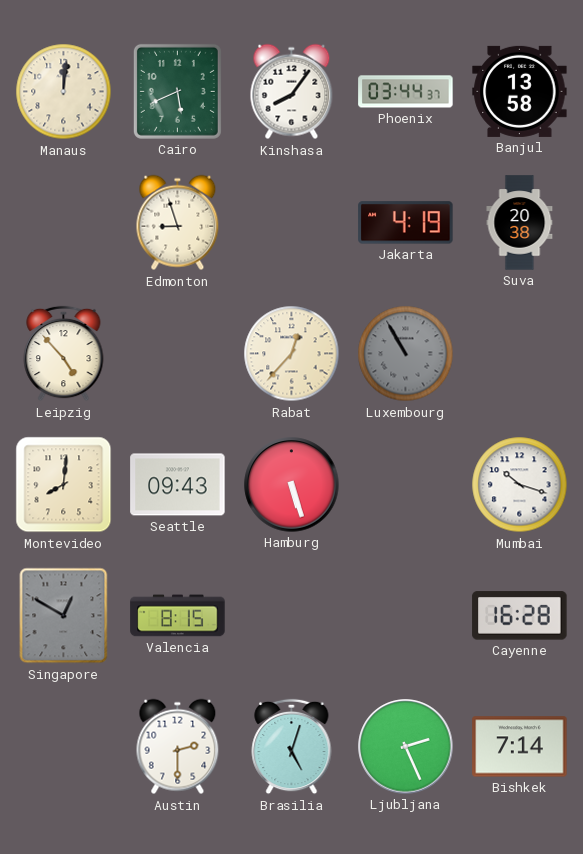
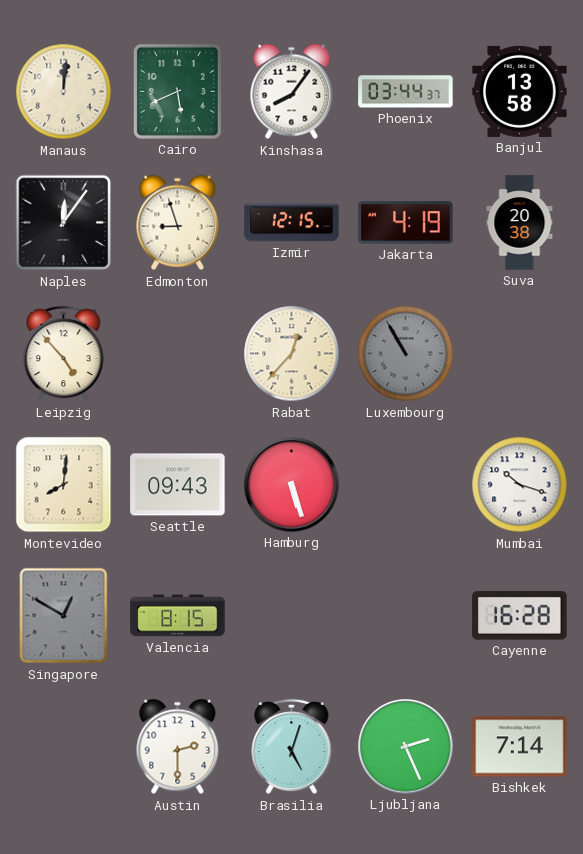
Naples: none -> 12:06
Izmir: none -> 12:15
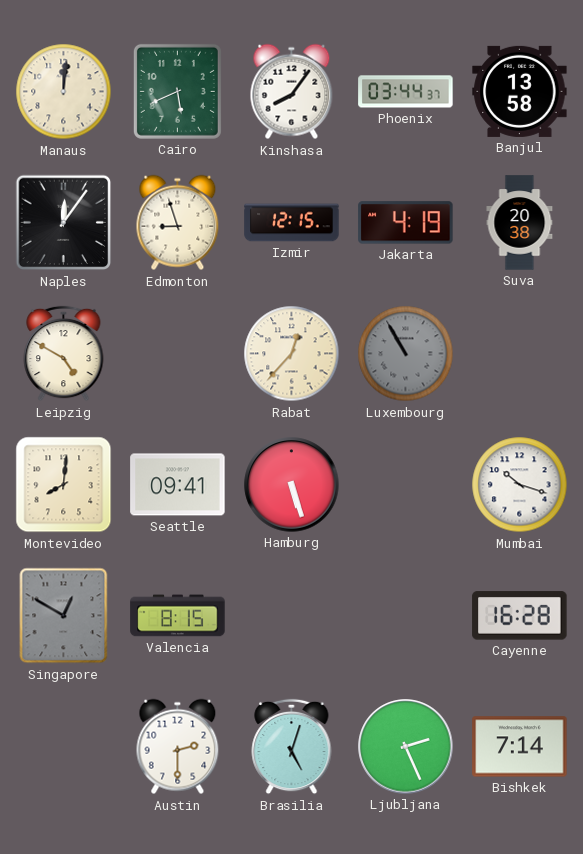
Leipzig: 4:53 -> 4:50
Seattle: 09:43 -> 09:41
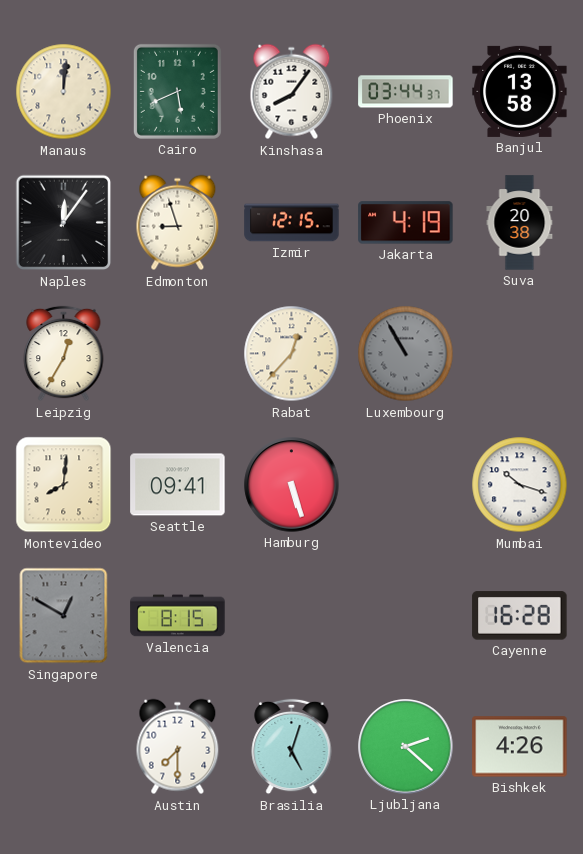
Leipzig: 4:50 -> 12:35
Austin: 2:30 -> 7:30
Ljubljana: 2:26 -> 2:22
Bishkek: 7:14 -> 4:26
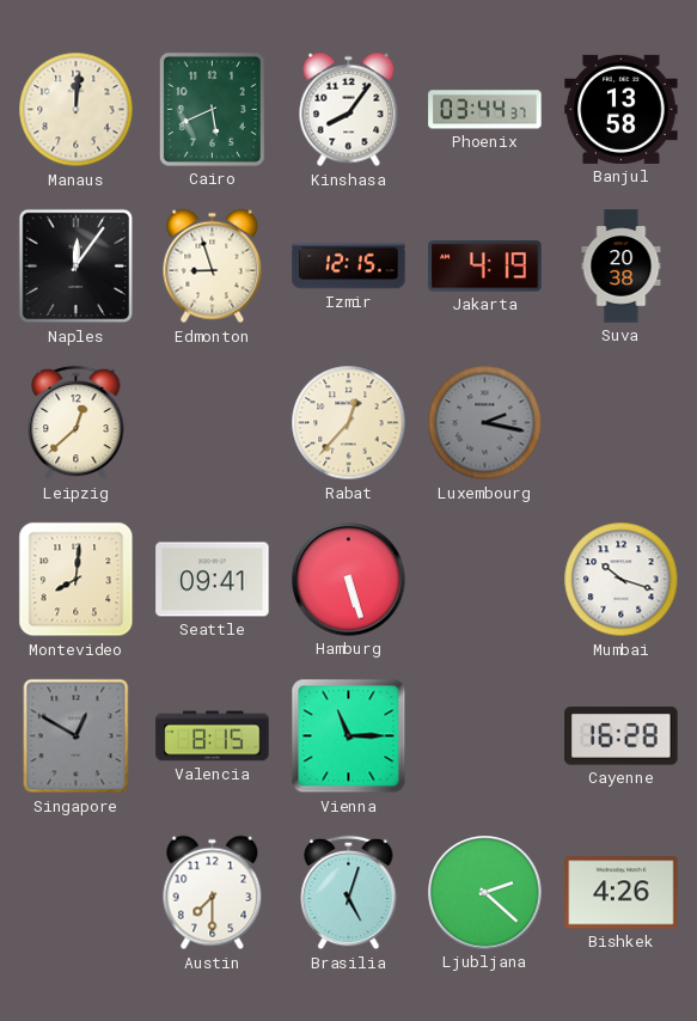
Leipzig: 12:35 -> 12:38
Luxembourg: 10:55 -> 2:17
Vienna: none -> 11:15
